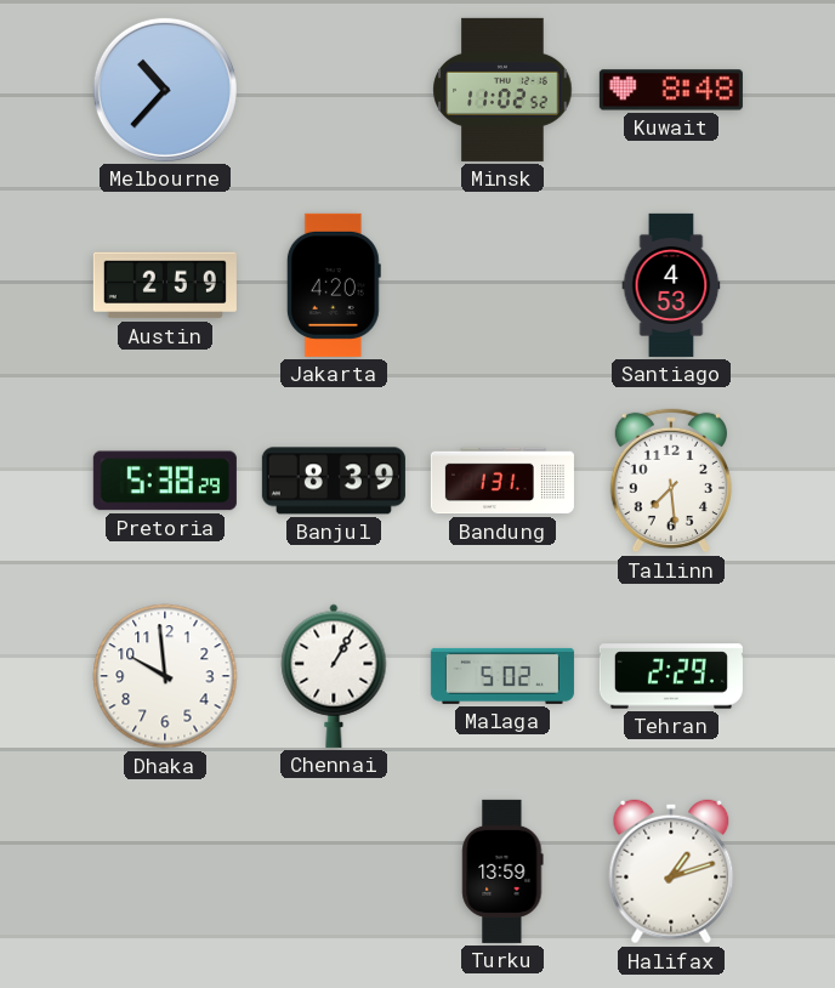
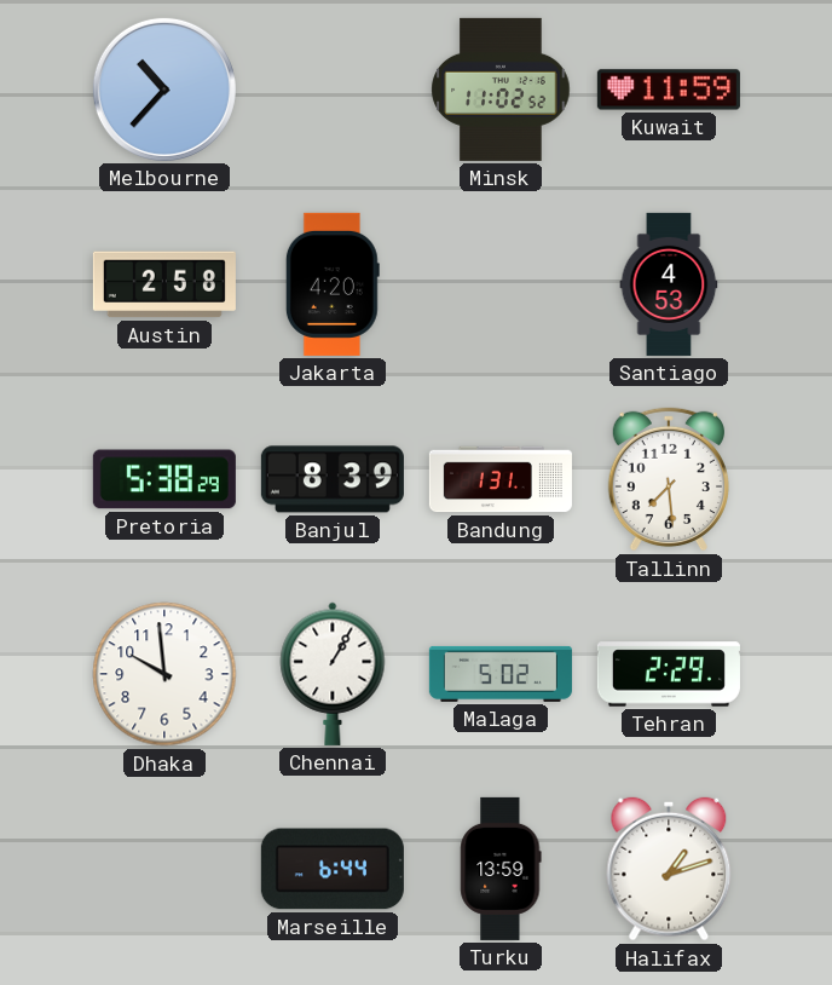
Kuwait: 8:48 -> 11:59
Austin: 2:59 -> 2:58
Marseille: none -> 6:44
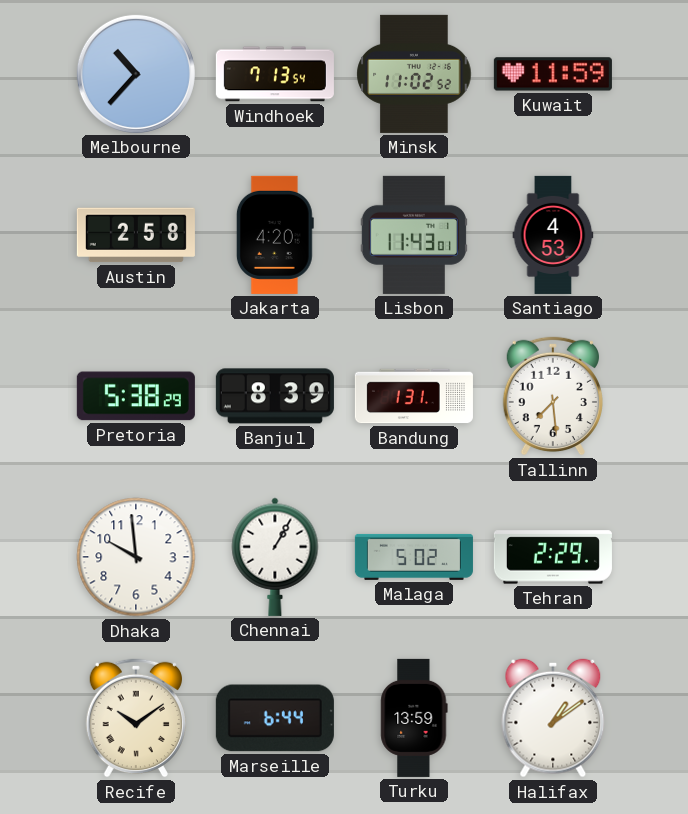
Windhoek: none -> 7:13
Lisbon: none -> 11:43
Recife: none -> 10:09
Halifax: 1:12 -> 1:09
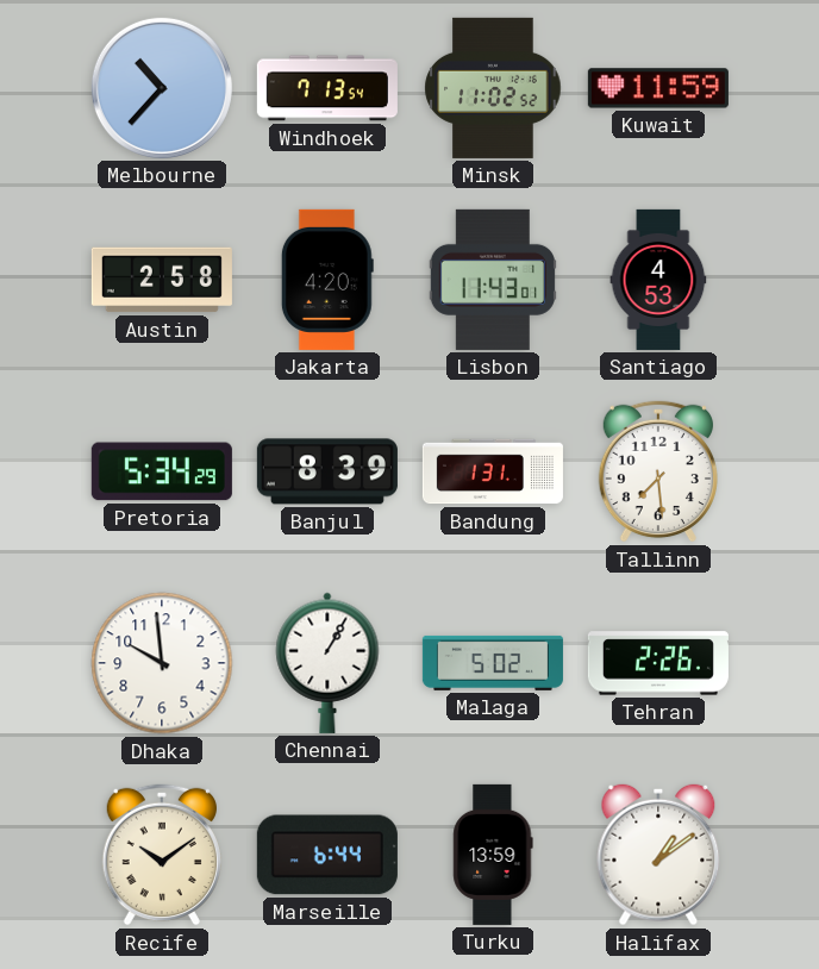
Pretoria: 5:38 -> 5:34
Tehran: 2:29 -> 2:26
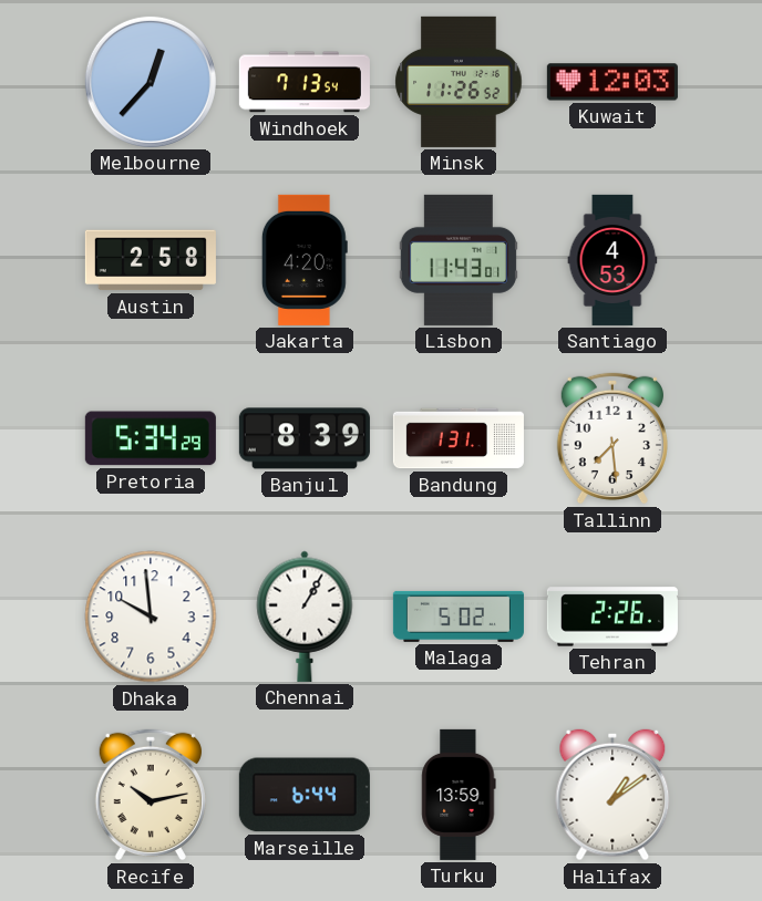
Melbourne: 10:37 -> 12:37
Minsk: 11:02 -> 11:26
Kuwait: 11:59 -> 12:03
Recife: 10:09 -> 10:13
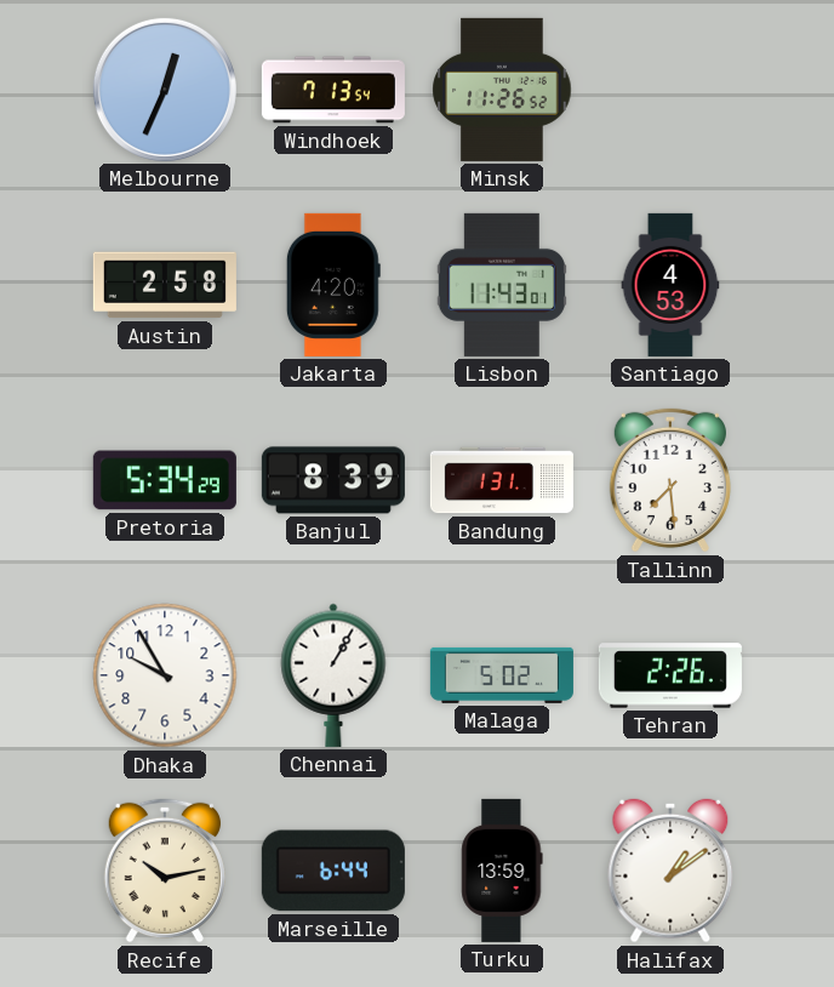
Melbourne: 12:37 -> 12:34
Kuwait: 12:03 -> none
Dhaka: 9:59 -> 9:55
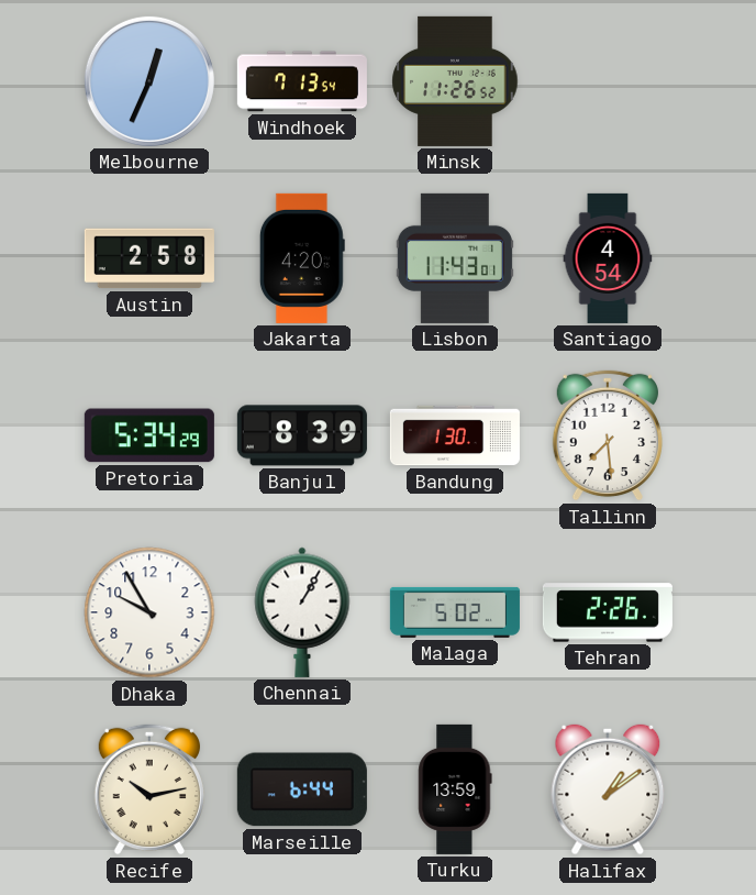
Santiago: 4:53 -> 4:54
Bandung: 1:31 -> 1:30
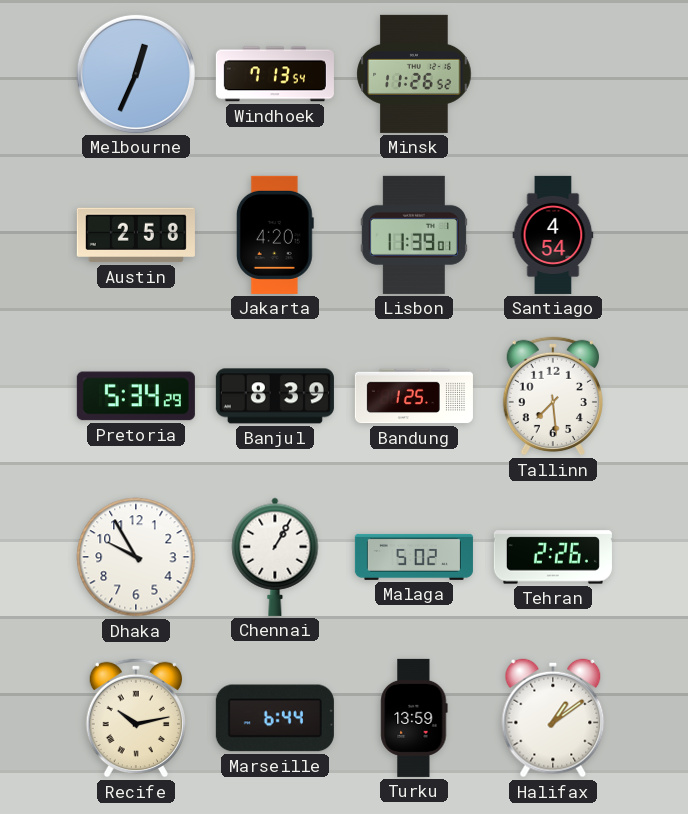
Lisbon: 11:43 -> 11:39
Bandung: 1:30 -> 1:25
